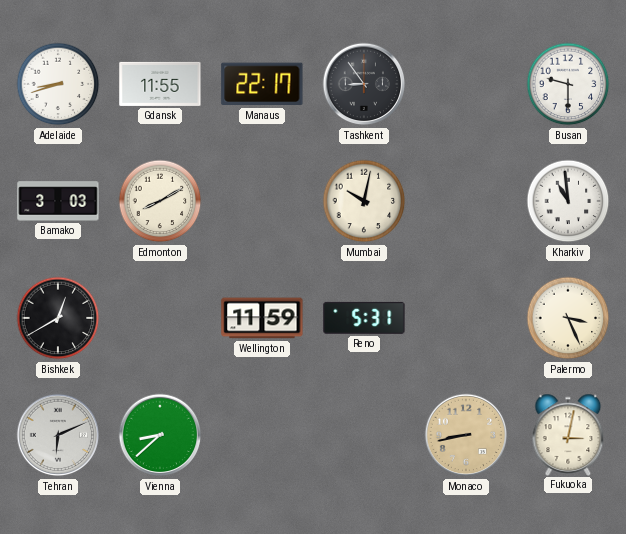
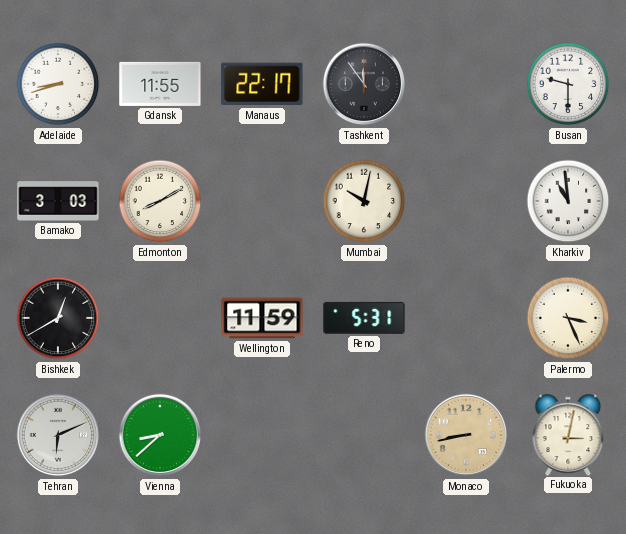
Tashkent: 8:54 -> 11:54
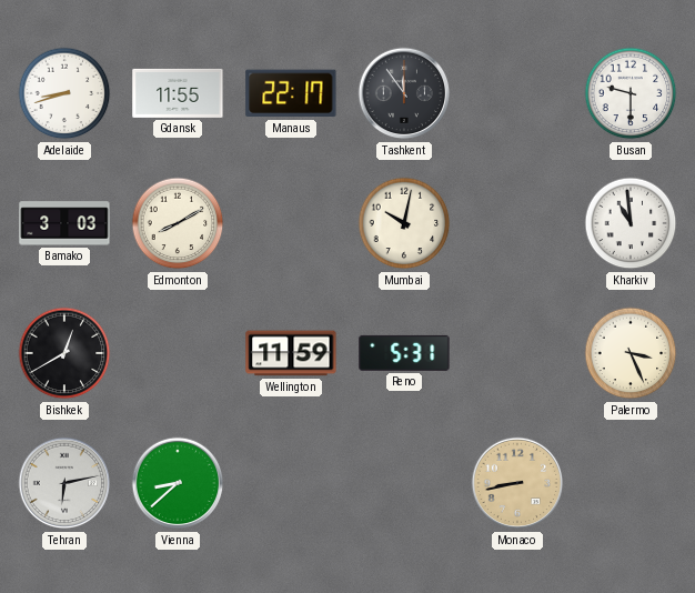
Tehran: 6:11 -> 6:13
Fukuoka: 3:02 -> none
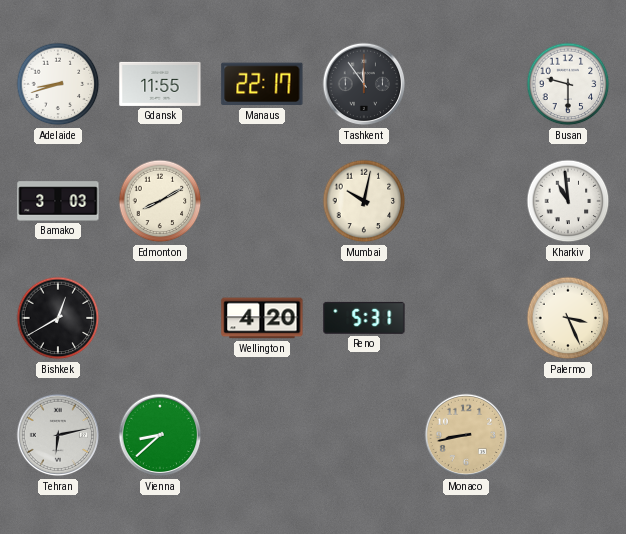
Wellington: 11:59 -> 4:20
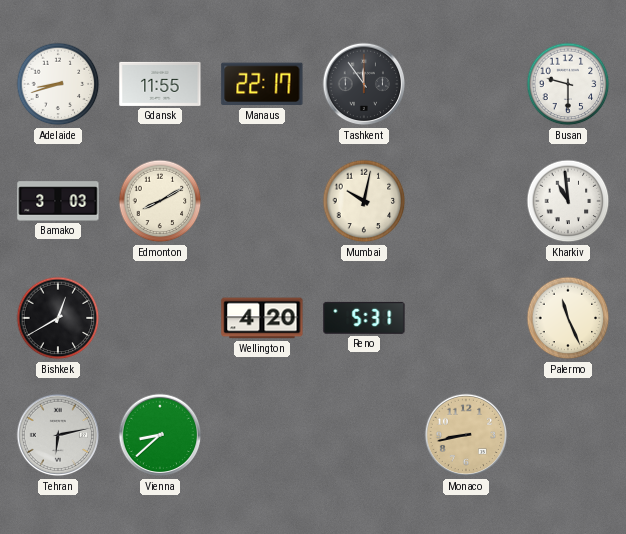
Palermo: 3:26 -> 11:26
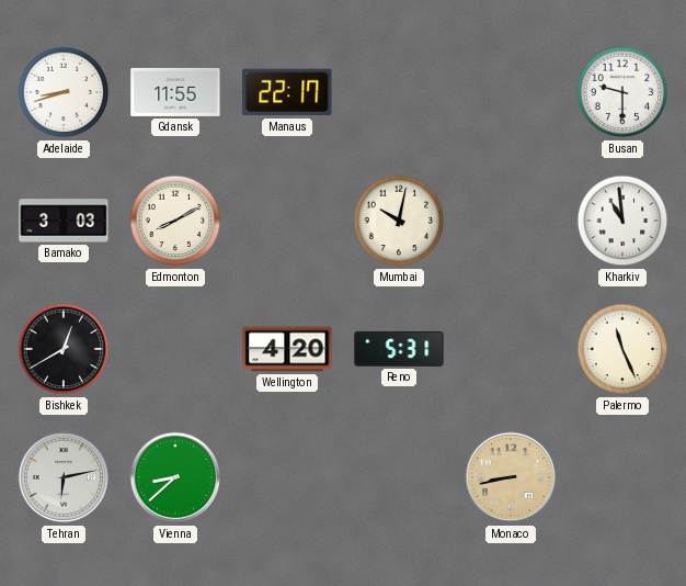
Tashkent: 11:54 -> none
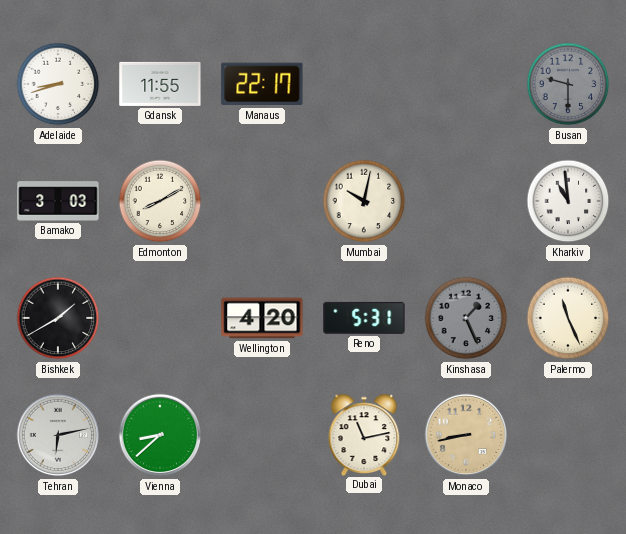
Busan dial: white -> grey
Bishkek: 12:40 -> 1:40
Kinshasa: none -> 1:26
Dubai: none -> 11:13
